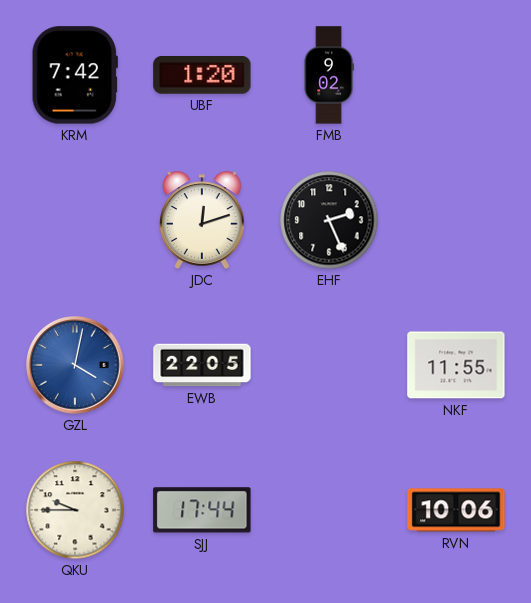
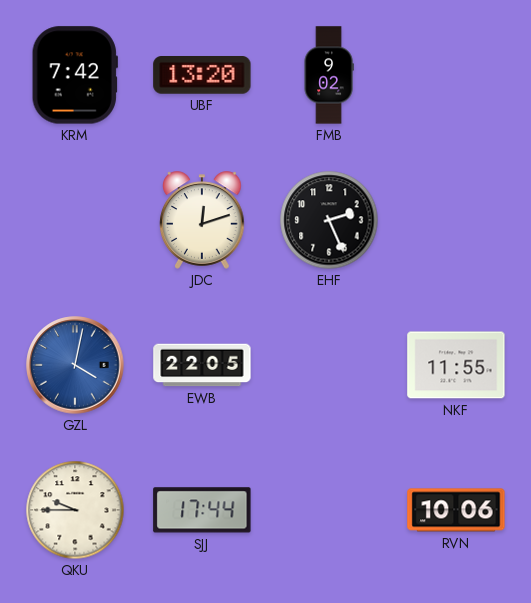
UBF: 1:20 -> 13:20
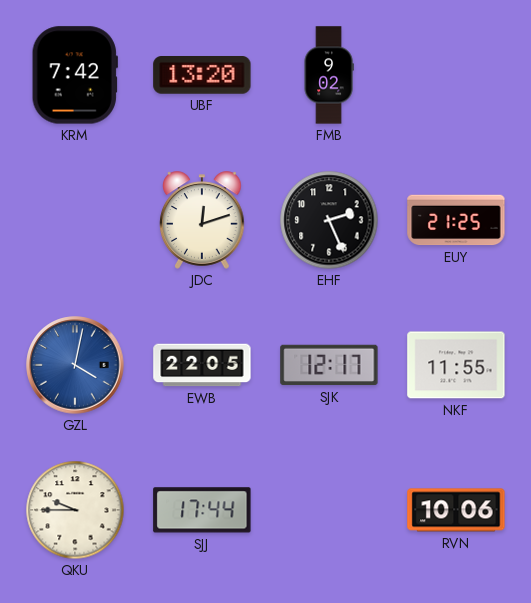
EUY: none -> 21:25
SJK: none -> 12:17
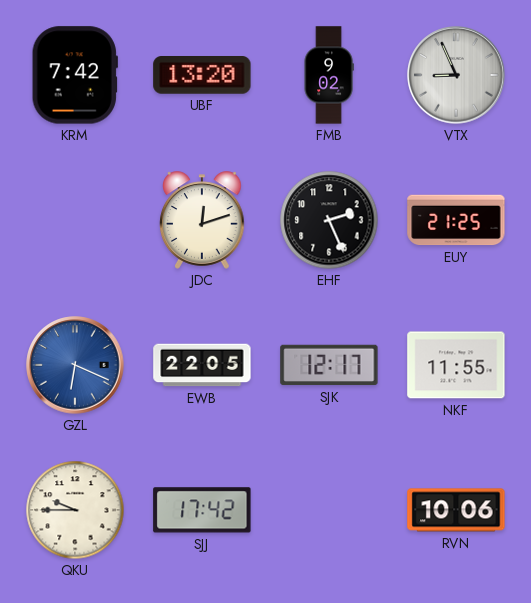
VTX: none -> 8:56
GZL: 4:02 -> 6:19
SJJ: 17:44 -> 17:42
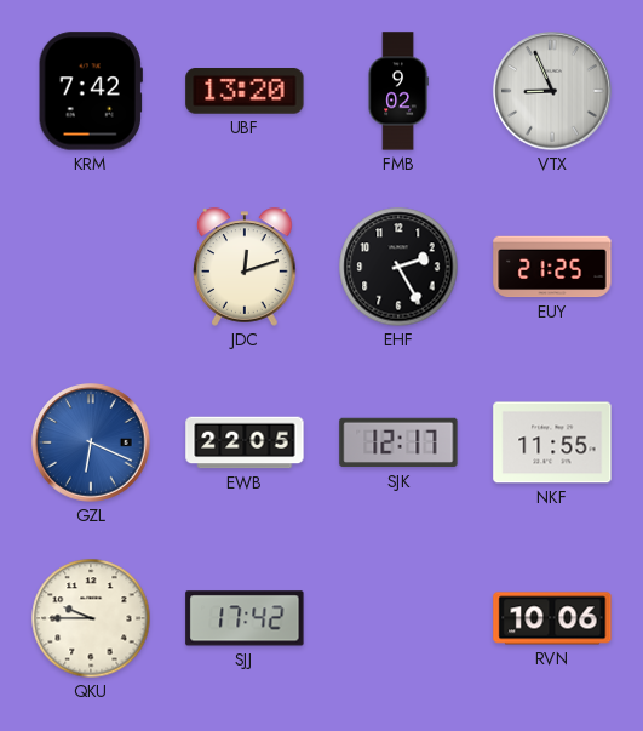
EHF: 2:26 -> 2:25
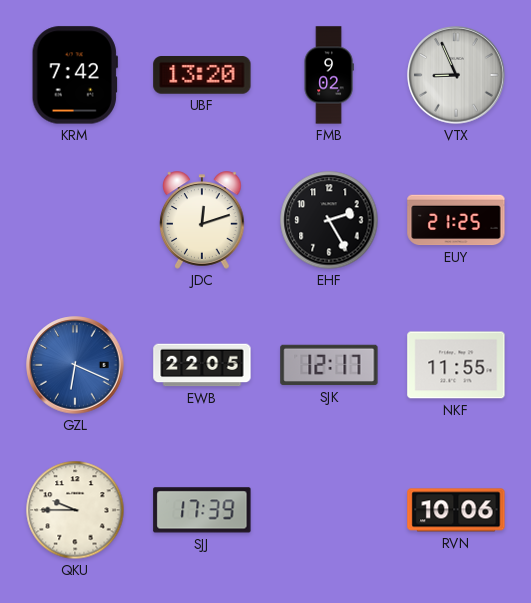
SJJ: 17:42 -> 17:39
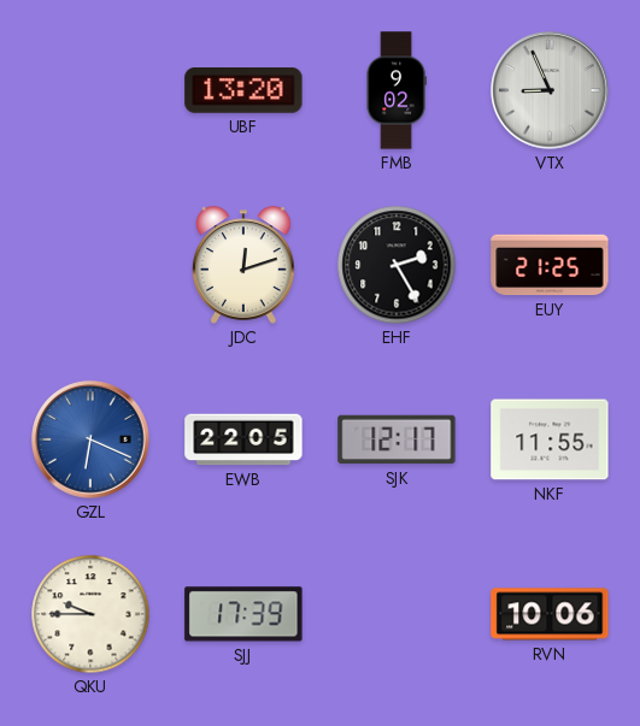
KRM: 7:42 -> none
